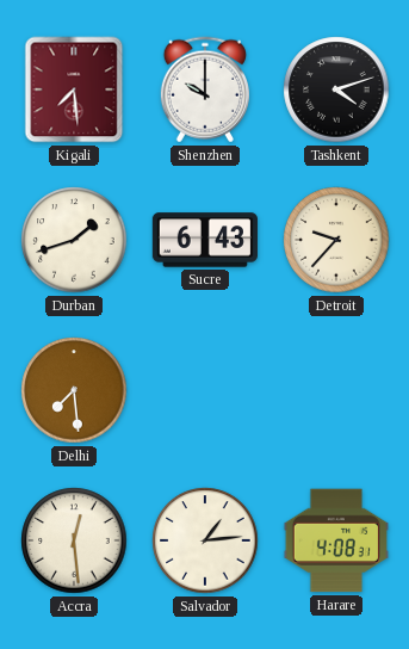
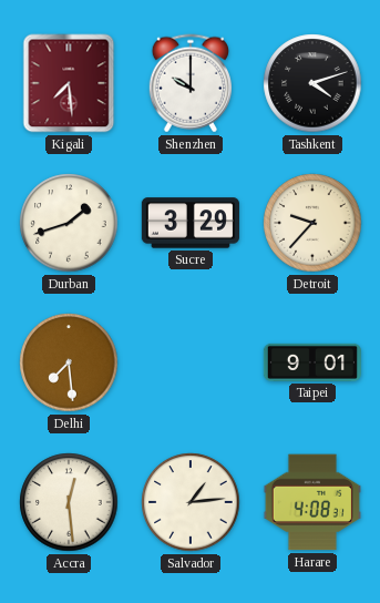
Sucre: 6:43 -> 3:29
Taipei: none -> 9:01
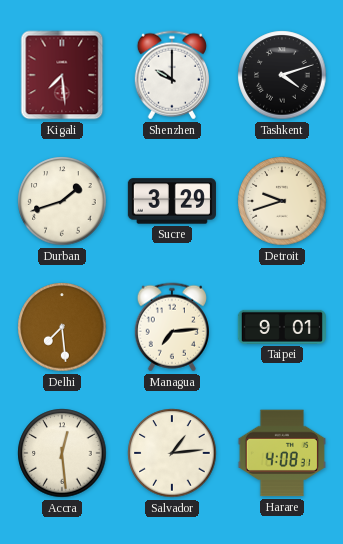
Detroit: 9:37 -> 9:42
Managua: none -> 7:14
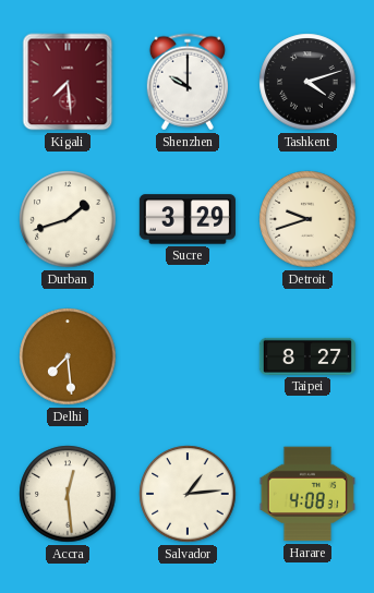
Managua: 7:14 -> none
Taipei: 9:01 -> 8:27
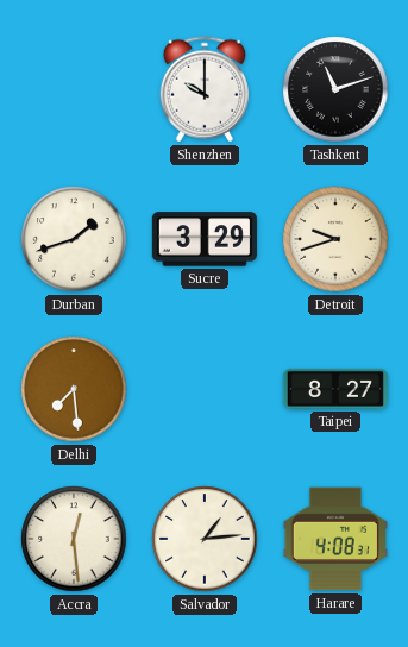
Kigali: 7:29 -> none
Tashkent: 4:12 -> 11:12
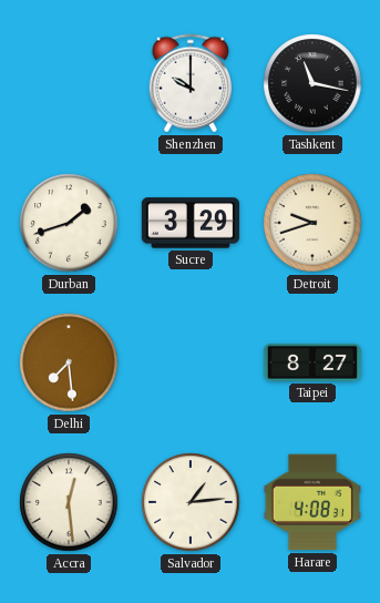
Tashkent: 11:12 -> 11:17
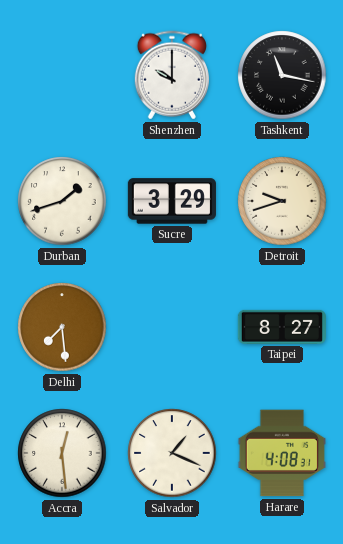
Salvador: 1:14 -> 1:19
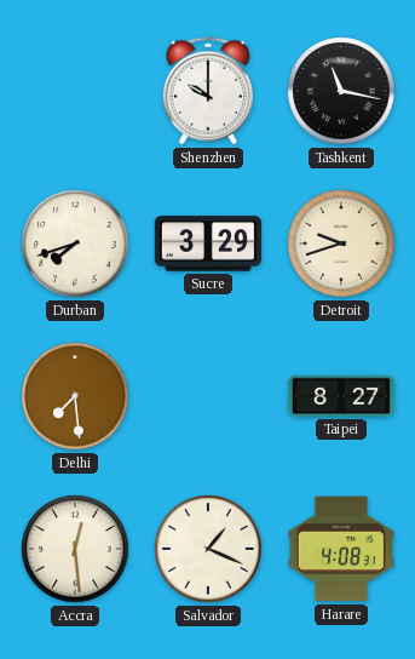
Durban: 1:42 -> 7:42
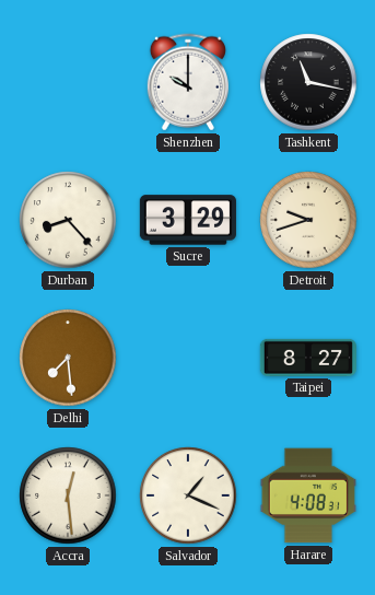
Durban: 7:42 -> 8:23
